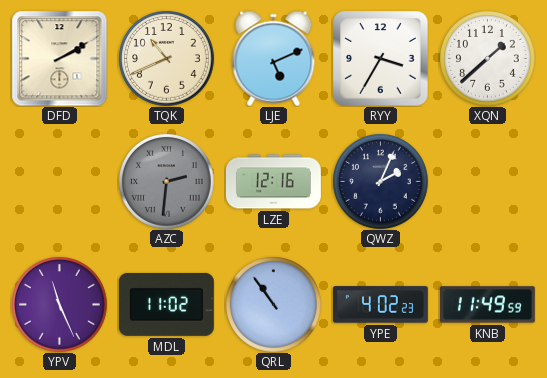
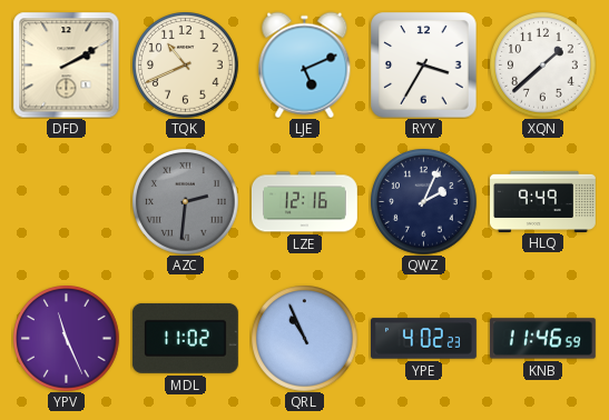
HLQ: none -> 9:49
QRL: 10:54 -> 10:56
KNB: 11:49 -> 11:46
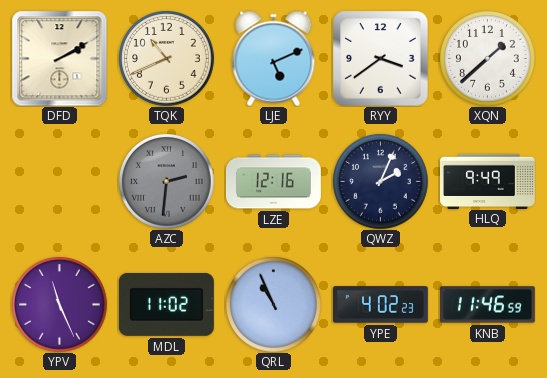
RYY: 3:35 -> 3:39
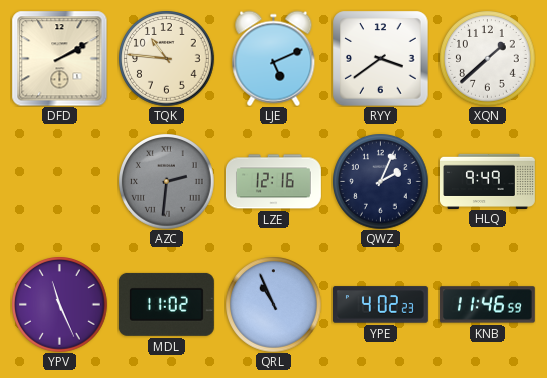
TQK: 10:41 -> 10:46
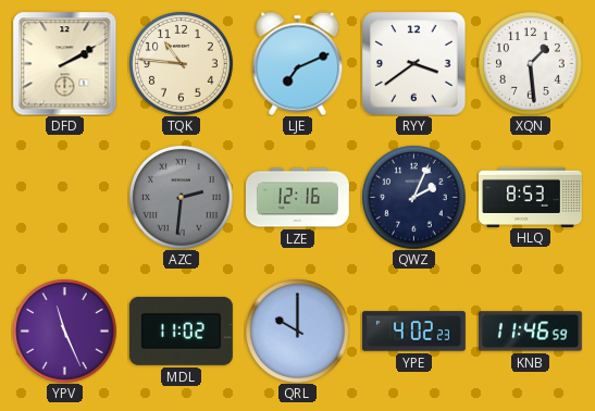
LJE: 5:11 -> 7:11
XQN: 1:38 -> 1:29
HLQ: 9:49 -> 8:53
QRL: 10:56 -> 10:00
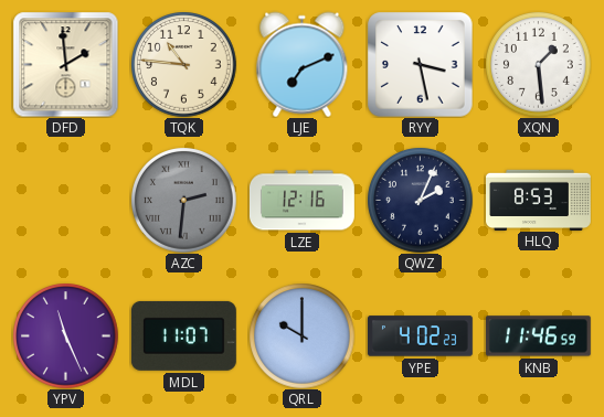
DFD: 2:10 -> 1:59
RYY: 3:39 -> 3:28
MDL: 11:02 -> 11:07
